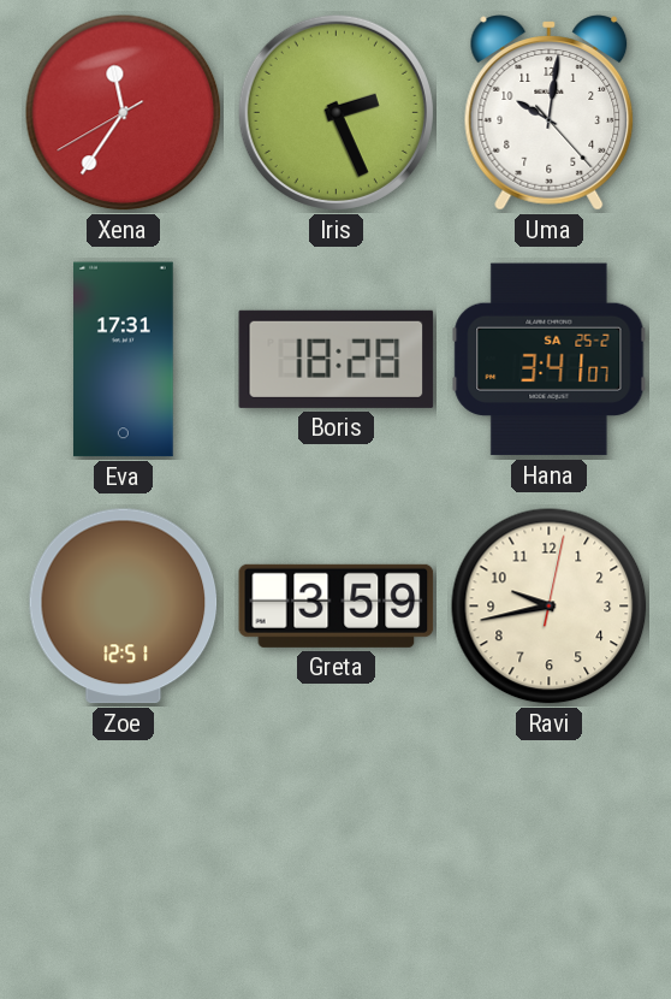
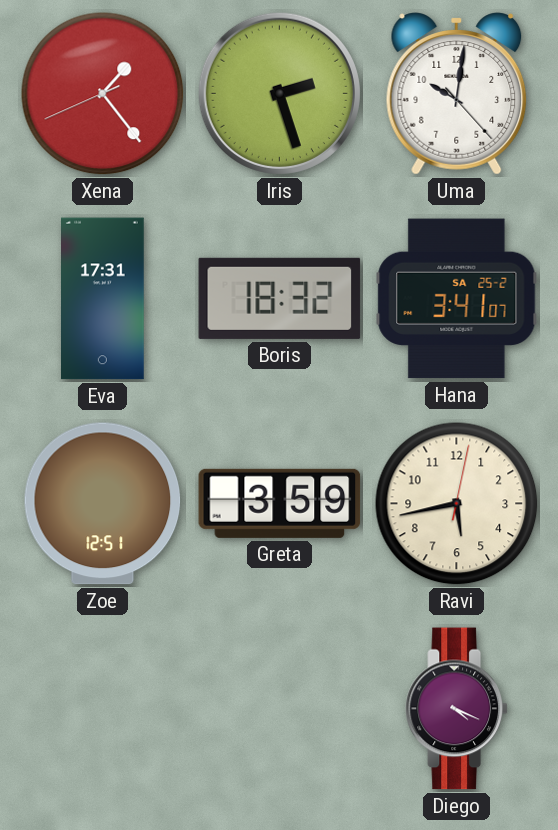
Xena: 11:35 -> 1:23
Iris: 2:26 -> 2:27
Boris: 18:28 -> 18:32
Ravi: 9:43 -> 5:43
Diego: none -> 4:19
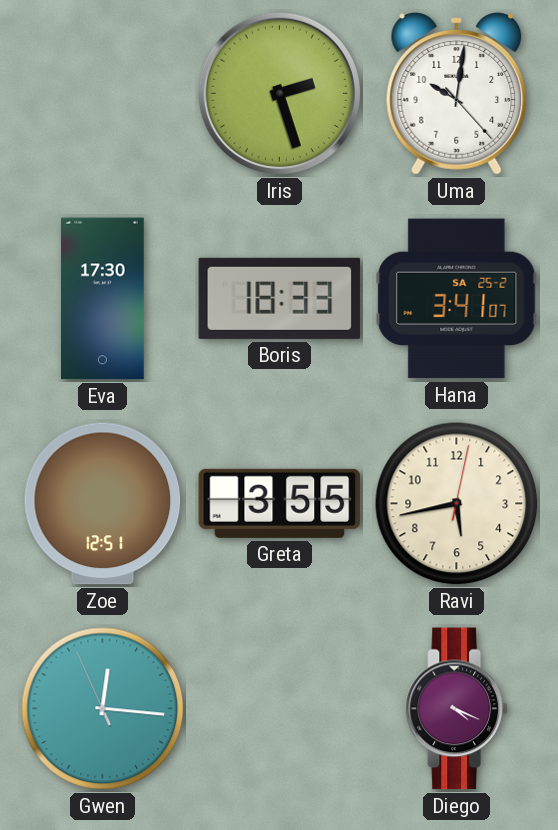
Xena: 1:23 -> none
Eva: 17:31 -> 17:30
Boris: 18:32 -> 18:33
Greta: 3:59 -> 3:55
Gwen: none -> 12:15
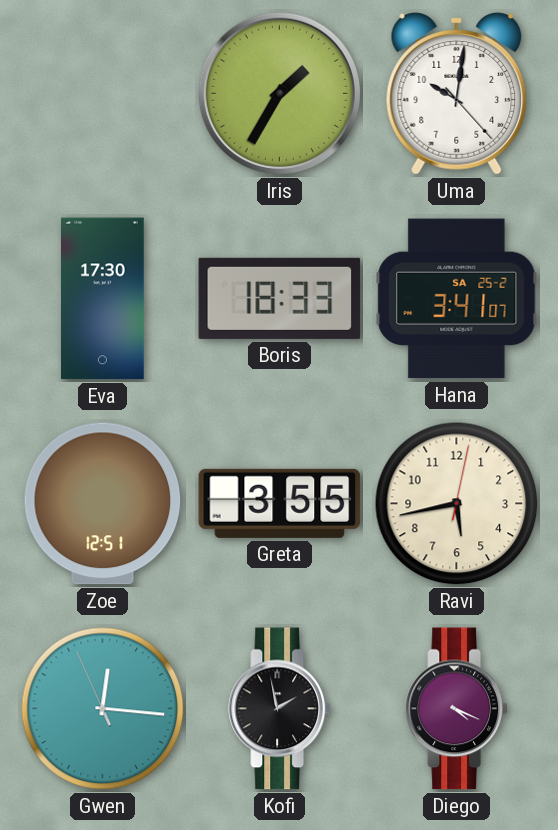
Iris: 2:27 -> 1:35
Kofi: none -> 1:58
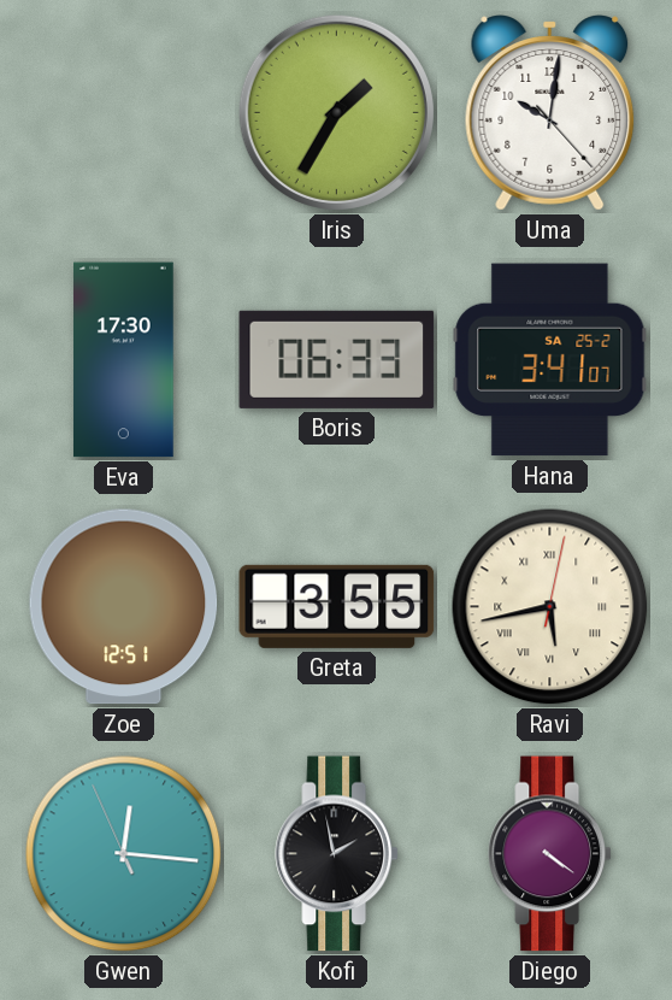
Boris: 18:33 -> 06:33
Ravi numerals: Arabic -> Roman
Diego: 4:19 -> 4:21
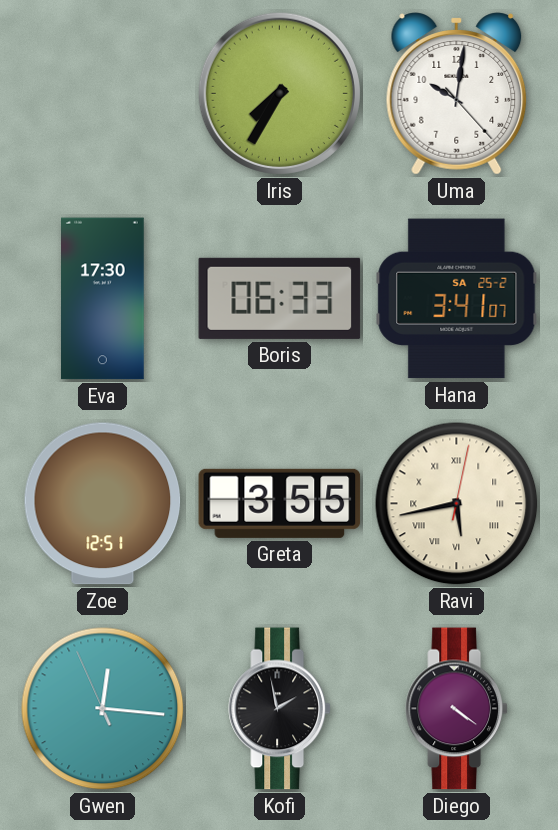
Iris: 1:35 -> 7:35
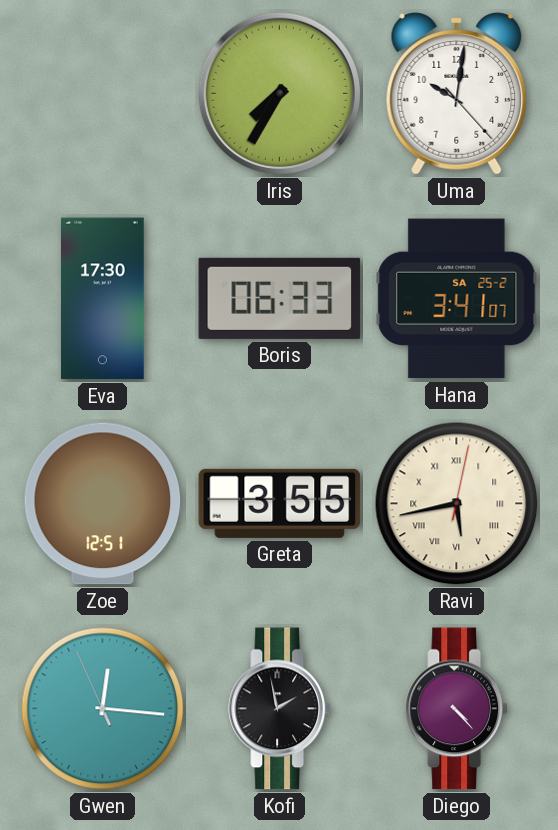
Diego: 4:21 -> 4:23
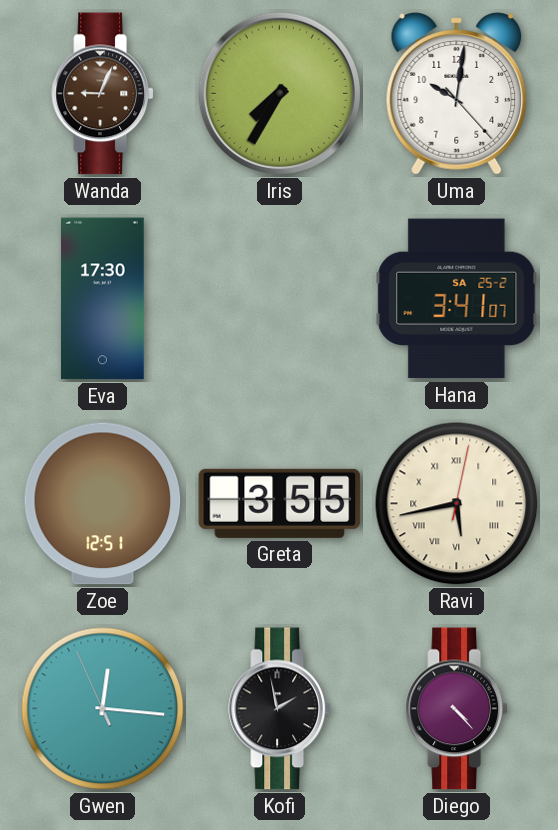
Wanda: none -> 9:04
Boris: 06:33 -> none
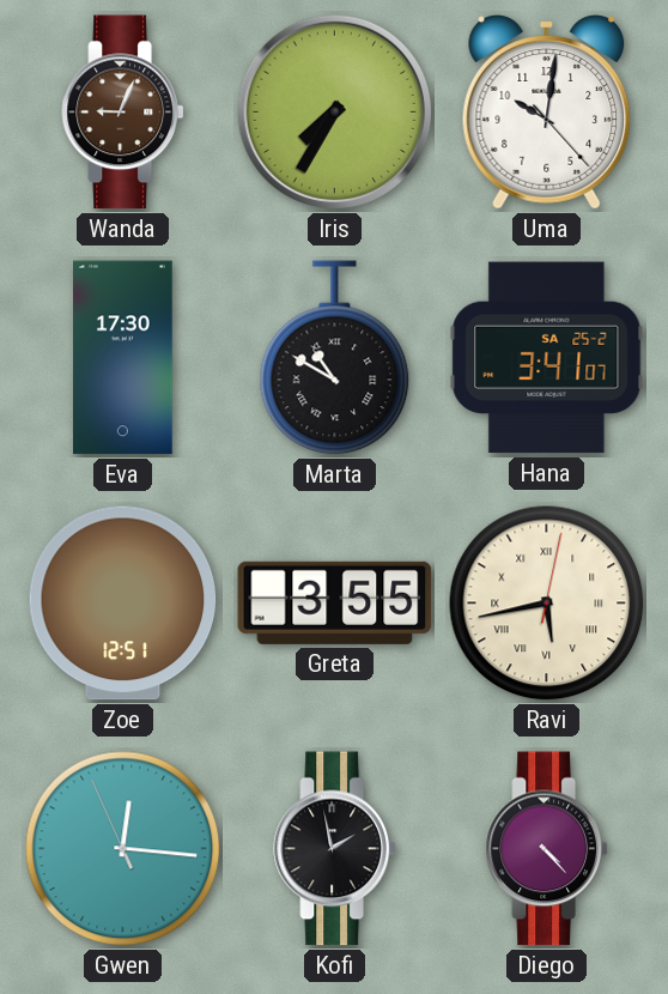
Marta: none -> 10:50
